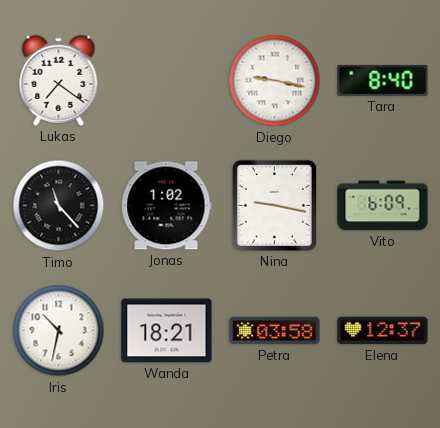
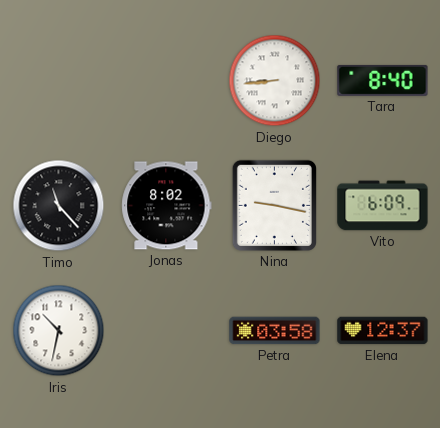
Lukas: 7:21 -> none
Diego: 9:17 -> 8:44
Jonas: 1:02 -> 8:02
Wanda: 18:21 -> none
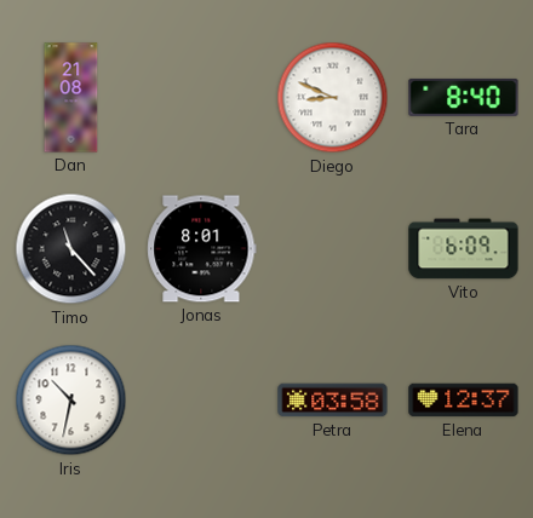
Dan: none -> 21:08
Diego: 8:44 -> 8:49
Jonas: 8:02 -> 8:01
Nina: 9:17 -> none
